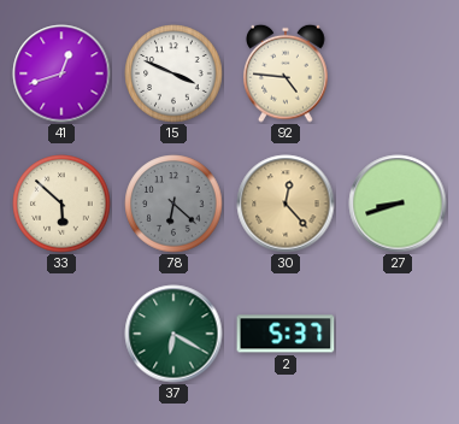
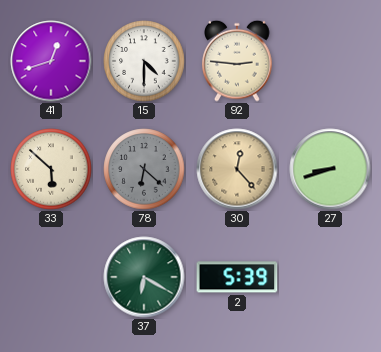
15: 3:49 -> 4:30
92: 4:46 -> 2:46
2: 5:37 -> 5:39
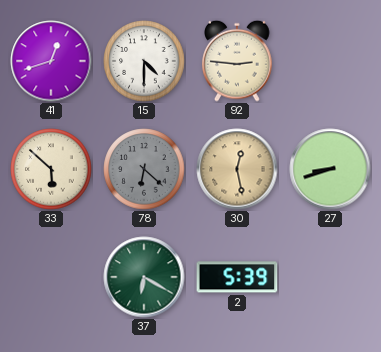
30: 12:23 -> 12:28
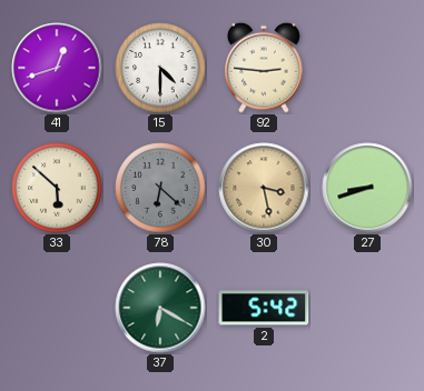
30: 12:28 -> 3:28
2: 5:39 -> 5:42
